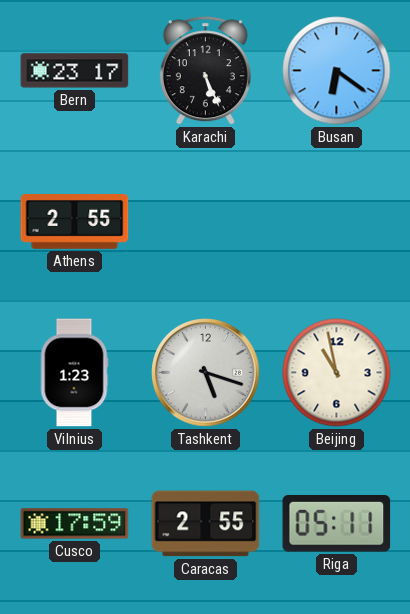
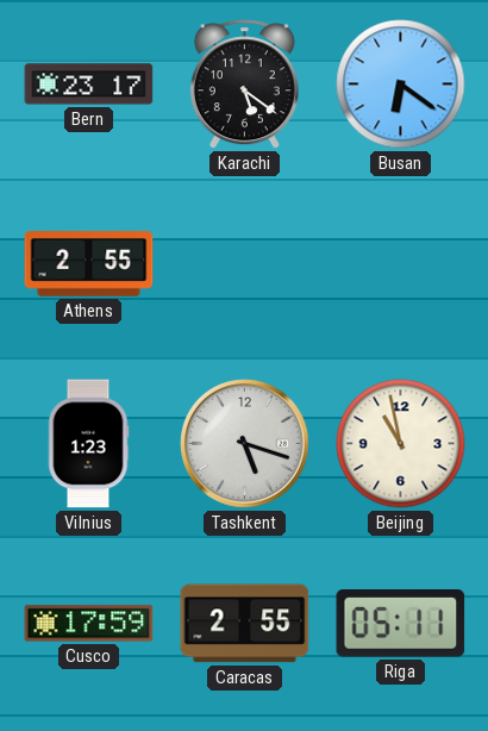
Karachi: 5:26 -> 5:21
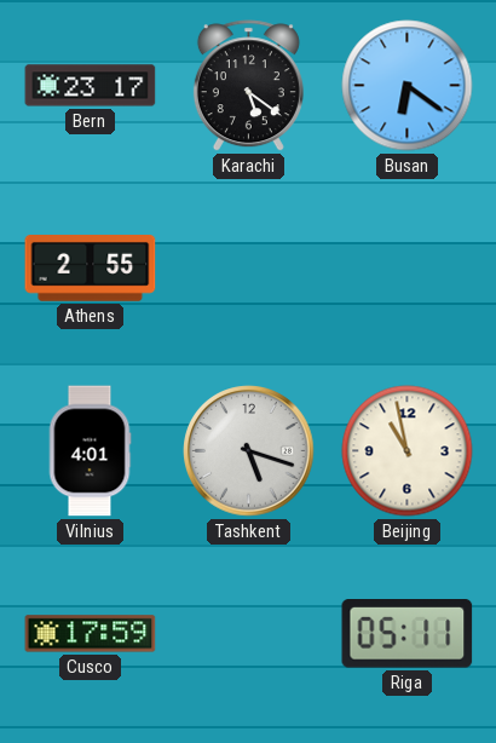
Vilnius: 1:23 -> 4:01
Caracas: 2:55 -> none
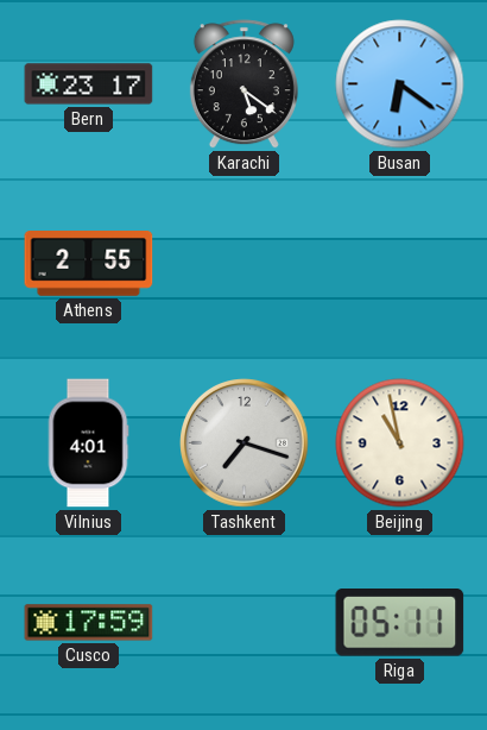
Tashkent: 5:18 -> 7:18
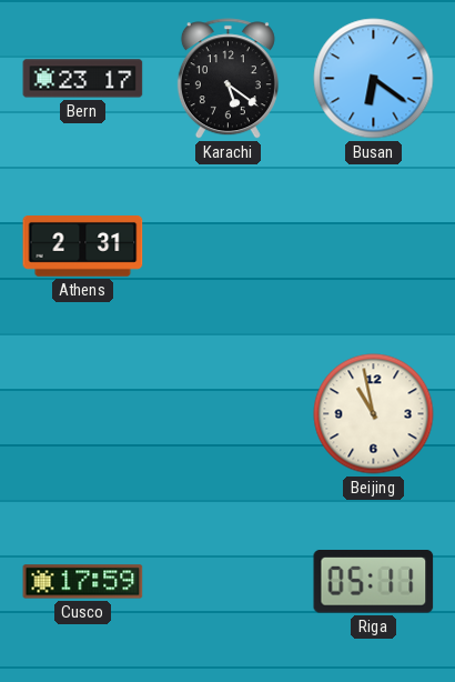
Athens: 2:55 -> 2:31
Vilnius: 4:01 -> none
Tashkent: 7:18 -> none
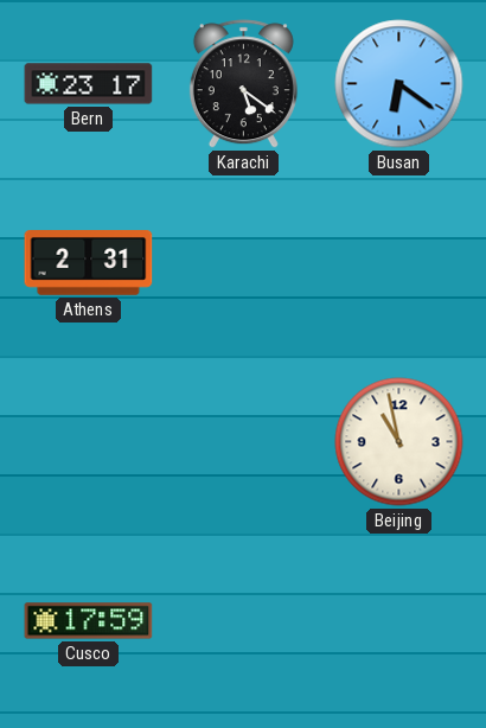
Riga: 05:11 -> none
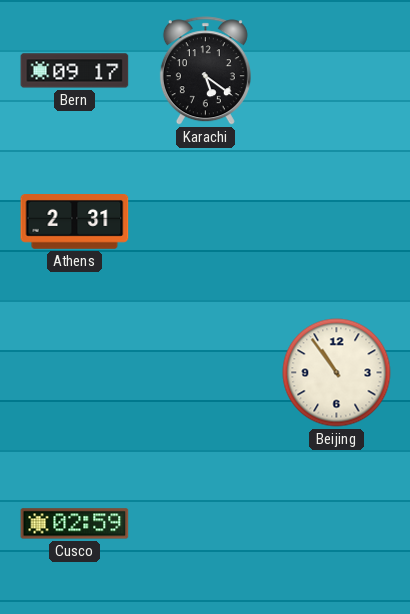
Bern: 23:17 -> 09:17
Busan: 6:21 -> none
Beijing: 10:58 -> 10:54
Cusco: 17:59 -> 02:59
